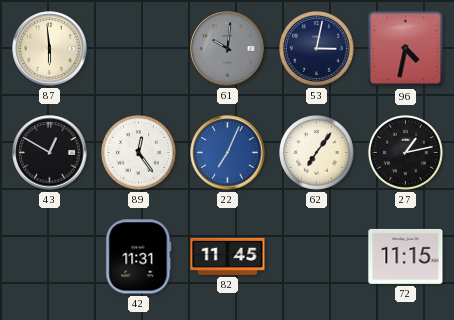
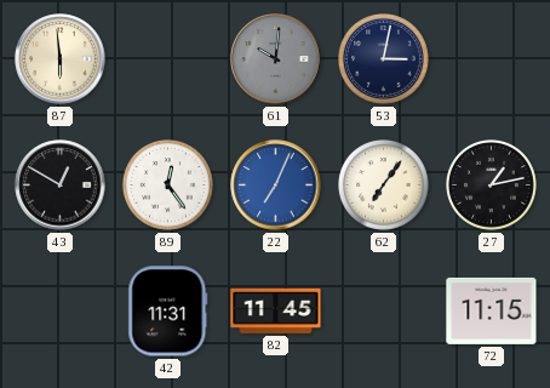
96: 4:32 -> none
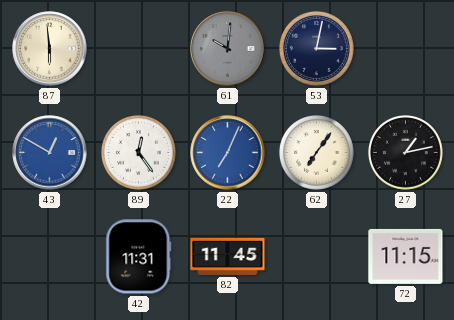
43 dial: black -> blue
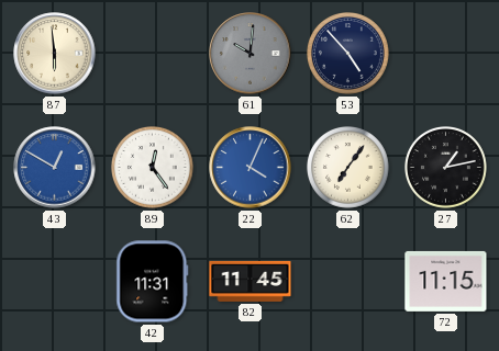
53: 3:02 -> 4:53
22: 7:04 -> 4:04
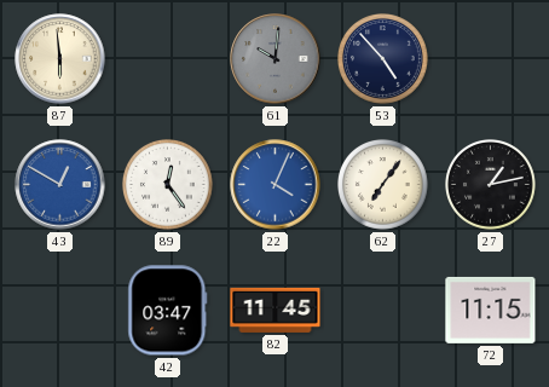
42: 11:31 -> 03:47
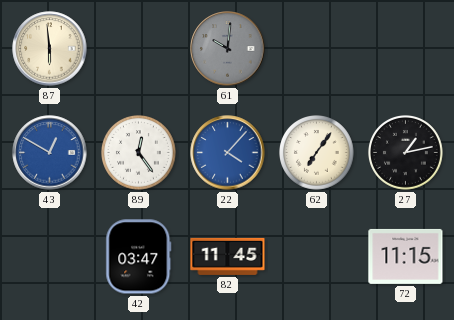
53: 4:53 -> none
22: 4:04 -> 4:07
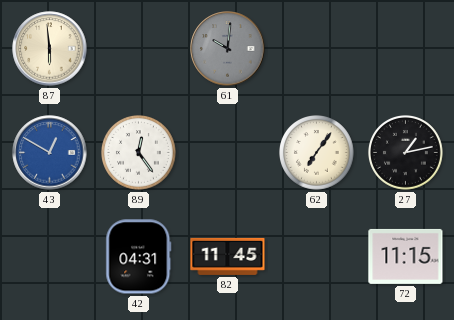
22: 4:07 -> none
42: 03:47 -> 04:31
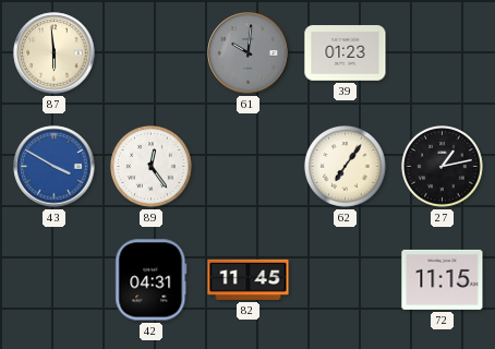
39: none -> 01:23
43: 12:50 -> 3:50
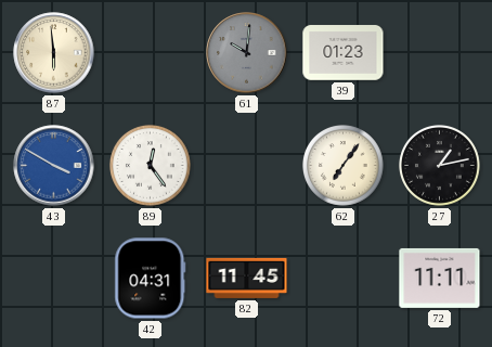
72: 11:15 -> 11:11
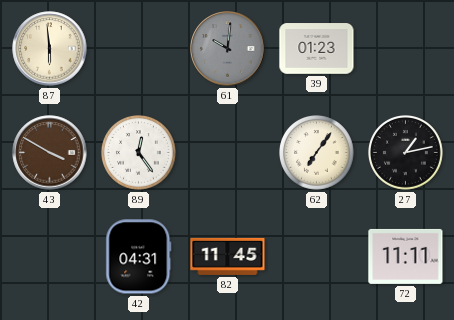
43 dial: blue -> brown
